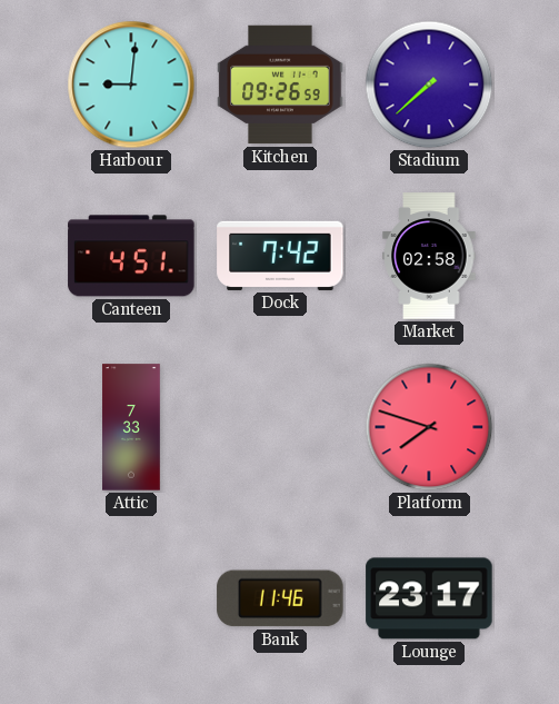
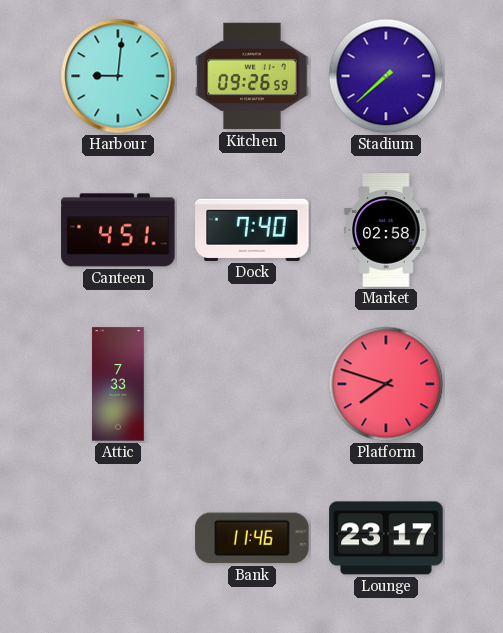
Dock: 7:42 -> 7:40
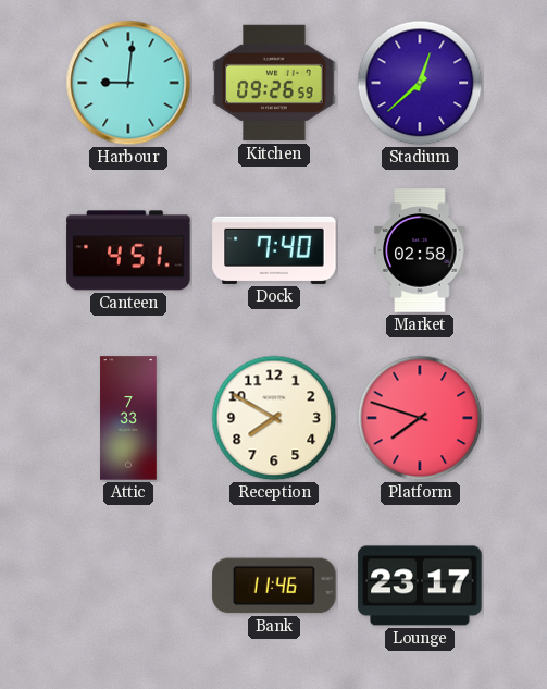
Stadium: 7:38 -> 12:38
Reception: none -> 7:50
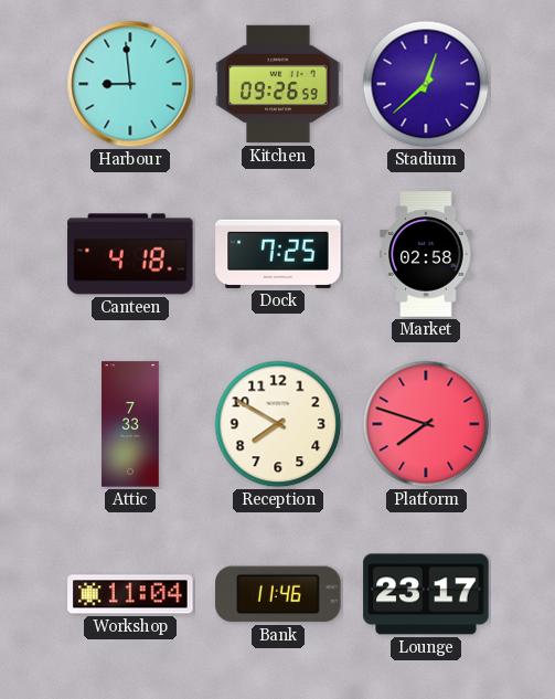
Harbour: 9:01 -> 8:59
Canteen: 4:51 -> 4:18
Dock: 7:40 -> 7:25
Workshop: none -> 11:04
